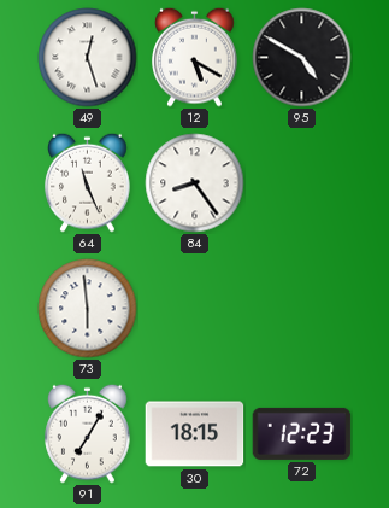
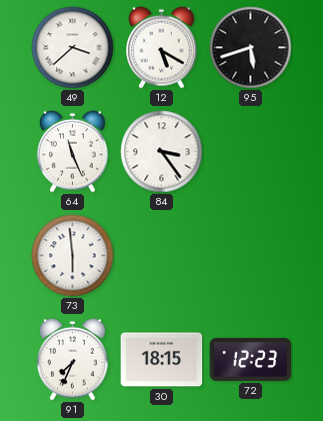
49: 12:27 -> 3:38
95: 4:50 -> 5:42
84: 8:24 -> 3:24
91: 7:05 -> 7:34
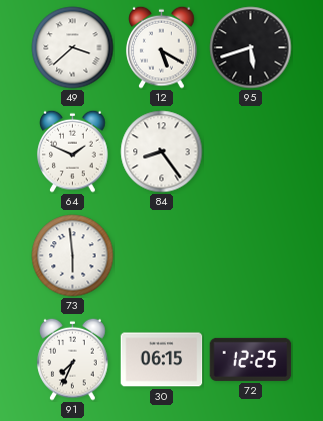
64: 11:26 -> 1:49
84: 3:24 -> 8:24
30: 18:15 -> 06:15
72: 12:23 -> 12:25
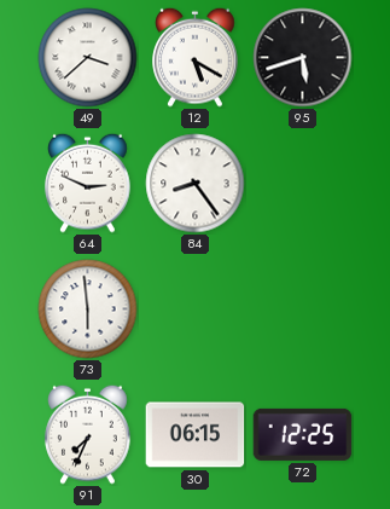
64: 1:49 -> 2:49
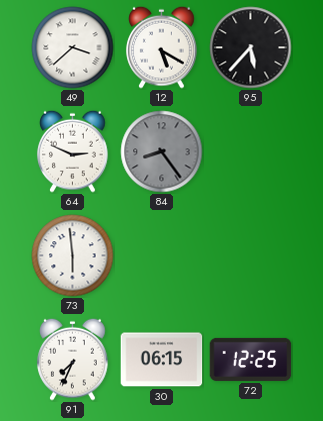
95: 5:42 -> 5:37
84 dial: white -> grey
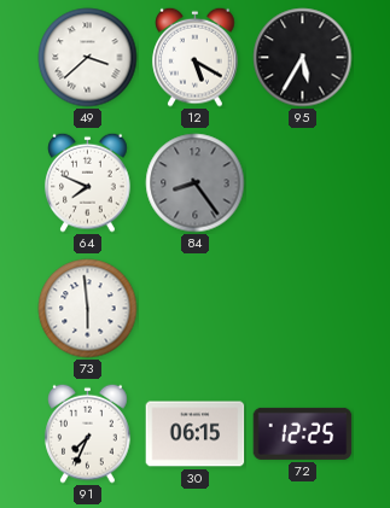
95: 5:37 -> 5:35
64: 2:49 -> 7:49
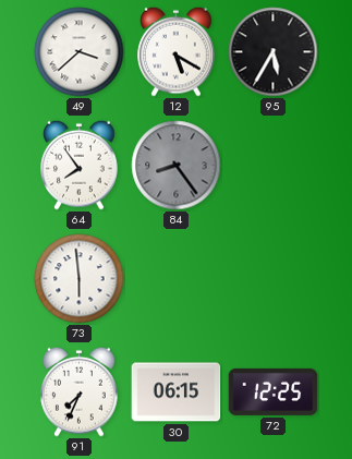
64: 7:49 -> 7:54
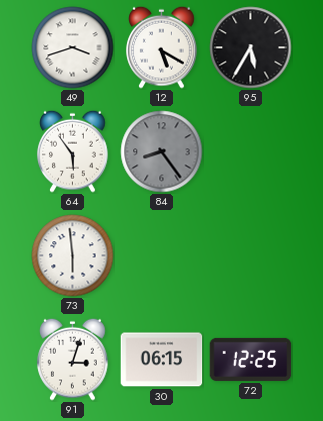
49: 3:38 -> 3:42
64: 7:54 -> 5:54
91: 7:34 -> 3:03
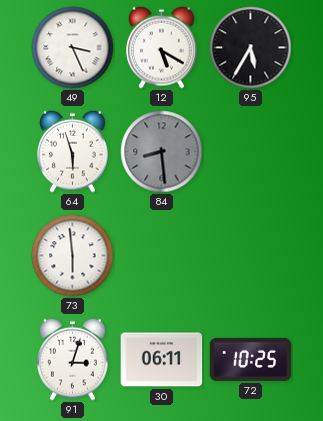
49: 3:42 -> 3:26
64: 5:54 -> 5:57
84: 8:24 -> 8:29
30: 06:15 -> 06:11
72: 12:25 -> 10:25
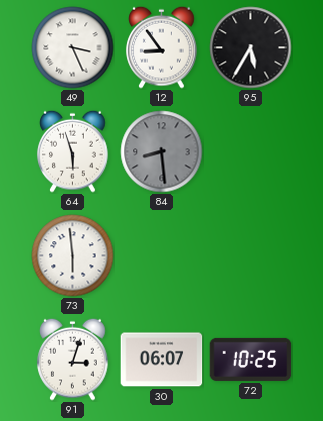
12: 5:20 -> 8:54
30: 06:11 -> 06:07
